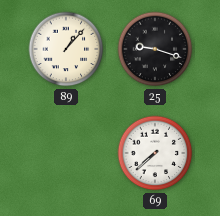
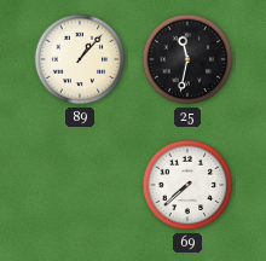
25: 9:18 -> 11:32
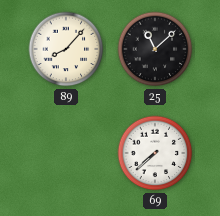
89: 1:07 -> 8:07
25: 11:32 -> 11:08
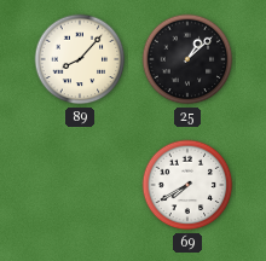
25: 11:08 -> 1:08
69: 7:38 -> 7:40
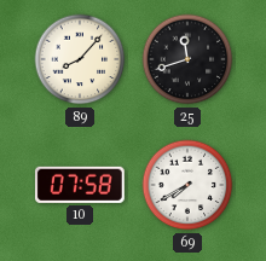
25: 1:08 -> 11:42
10: none -> 07:58
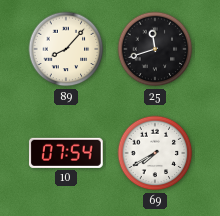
10: 07:58 -> 07:54
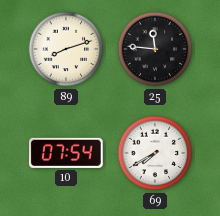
89: 8:07 -> 8:12
25: 11:42 -> 11:46
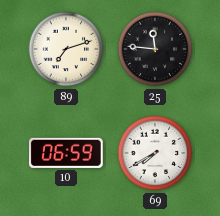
89: 8:12 -> 7:12
10: 07:54 -> 06:59
